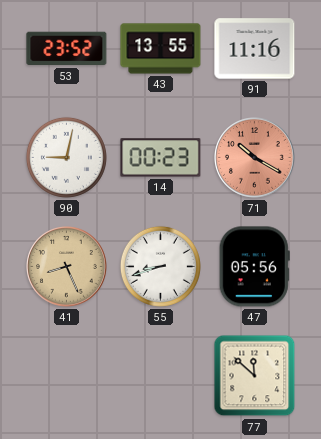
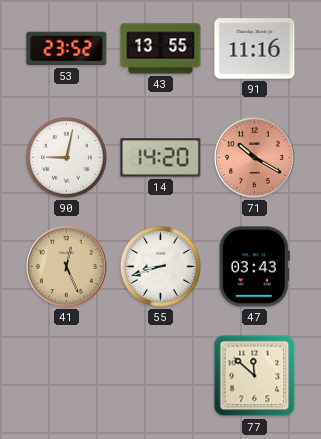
14: 00:23 -> 14:20
41: 8:26 -> 12:26
47: 05:56 -> 03:43
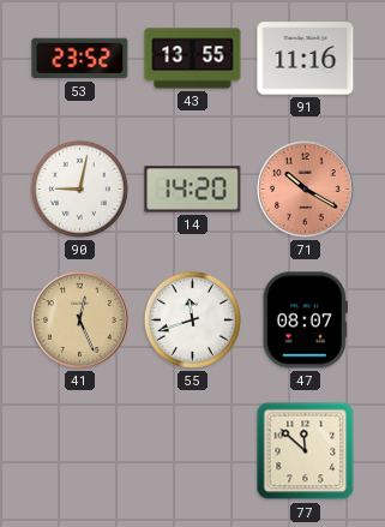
55: 8:42 -> 11:42
47: 03:43 -> 08:07
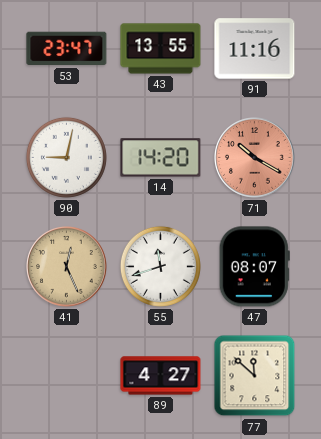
53: 23:52 -> 23:47
89: none -> 4:27
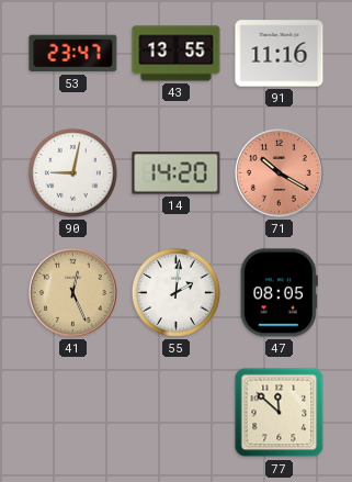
55: 11:42 -> 2:01
47: 08:07 -> 08:05
89: 4:27 -> none
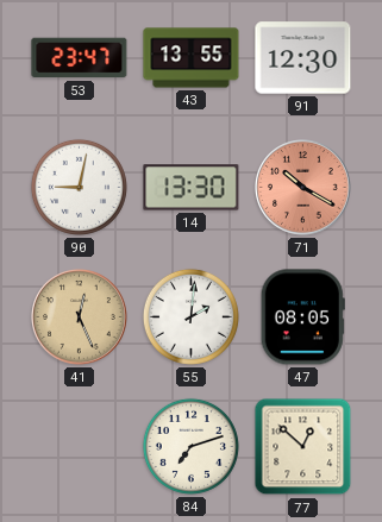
91: 11:16 -> 12:30
14: 14:20 -> 13:30
84: none -> 7:12
77: 11:52 -> 12:52
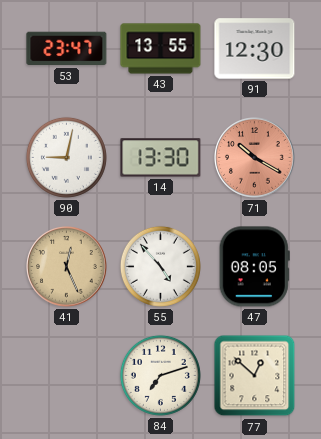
55: 2:01 -> 4:53
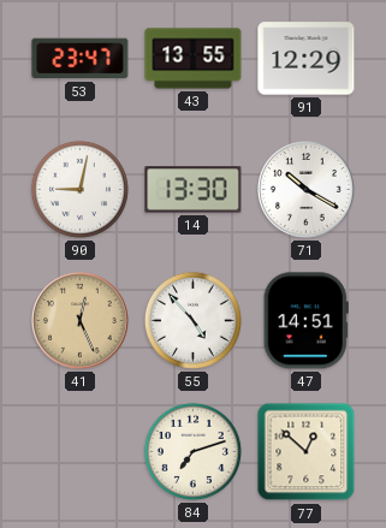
91: 12:30 -> 12:29
71 dial: salmon -> white
47: 08:05 -> 14:51
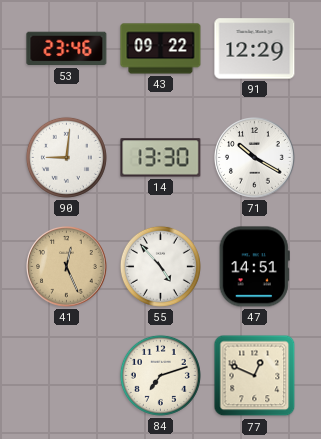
53: 23:47 -> 23:46
43: 13:55 -> 09:22
90: 9:02 -> 9:01
77: 12:52 -> 12:49
